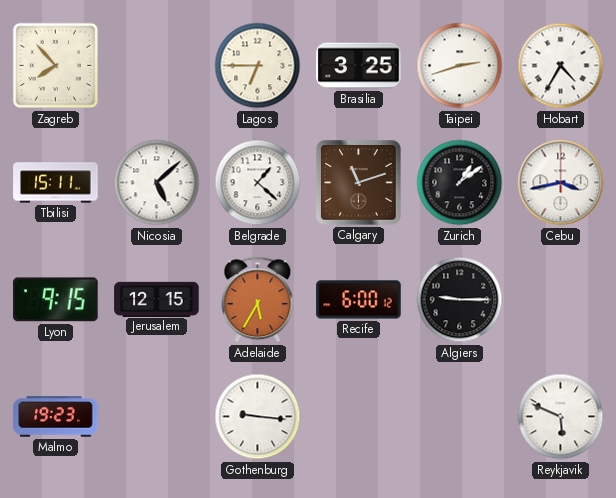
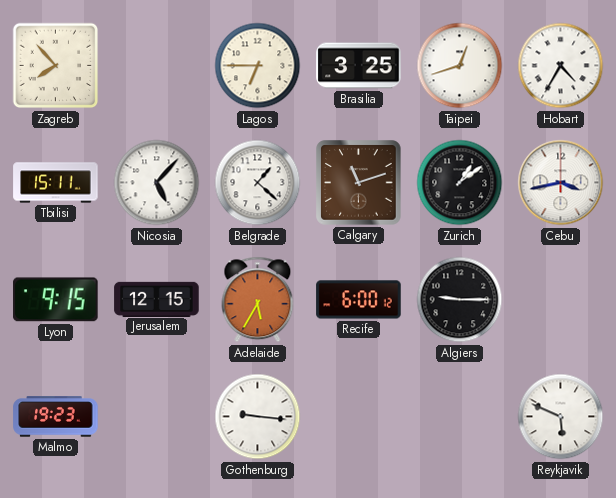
Taipei: 2:42 -> 12:42
Nicosia: 5:08 -> 5:07
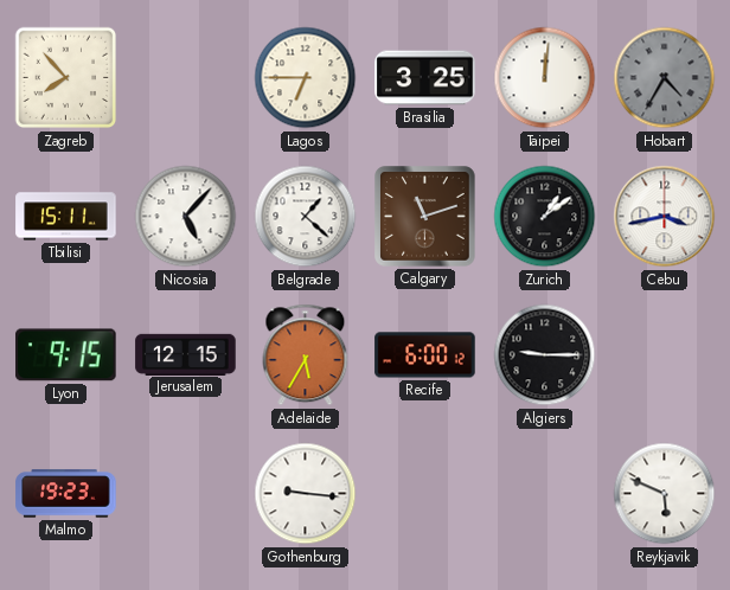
Taipei: 12:42 -> 12:01
Hobart dial: white -> grey
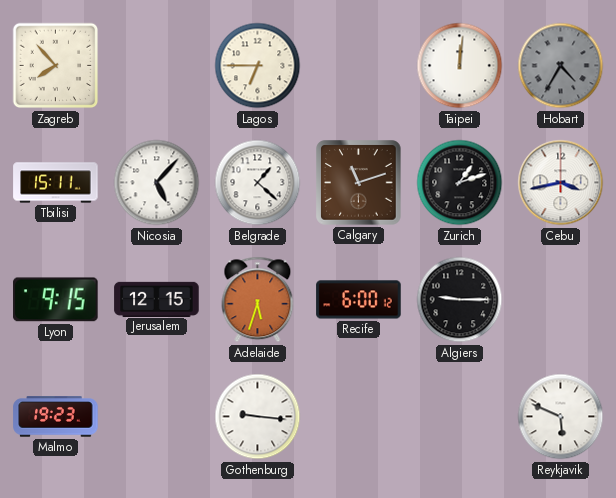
Brasilia: 3:25 -> none
Zurich: 1:09 -> 1:12
Adelaide: 5:35 -> 5:33
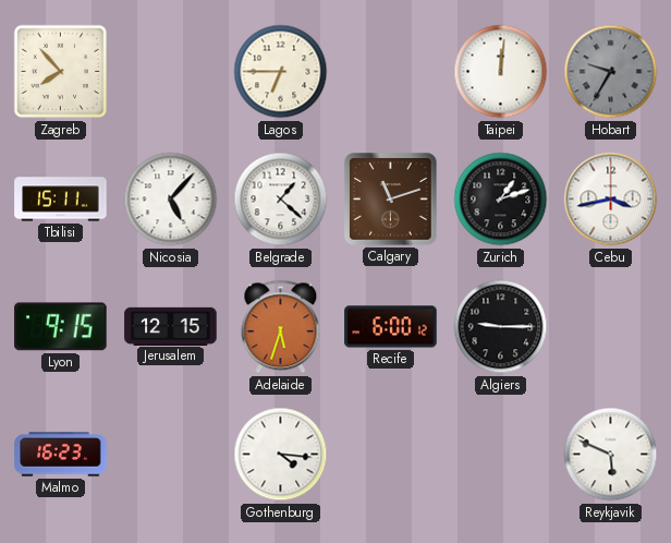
Hobart: 4:35 -> 9:35
Malmo: 19:23 -> 16:23
Gothenburg: 9:16 -> 4:16
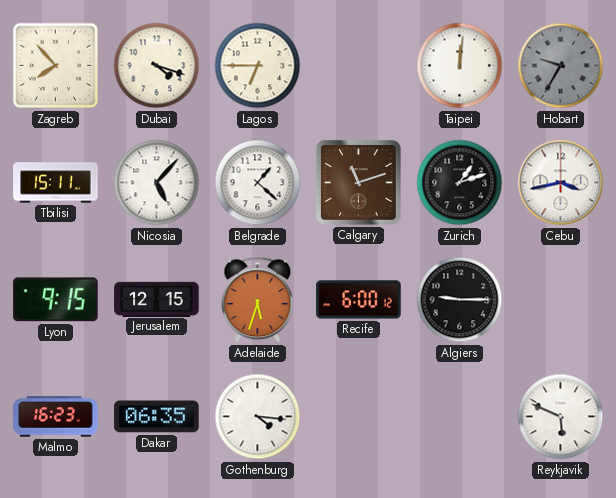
Dubai: none -> 4:18
Dakar: none -> 06:35
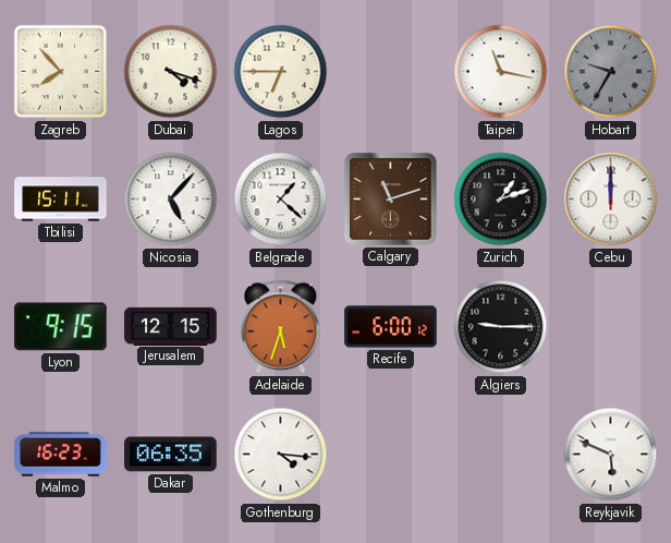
Taipei: 12:01 -> 11:17
Cebu: 3:43 -> 12:00
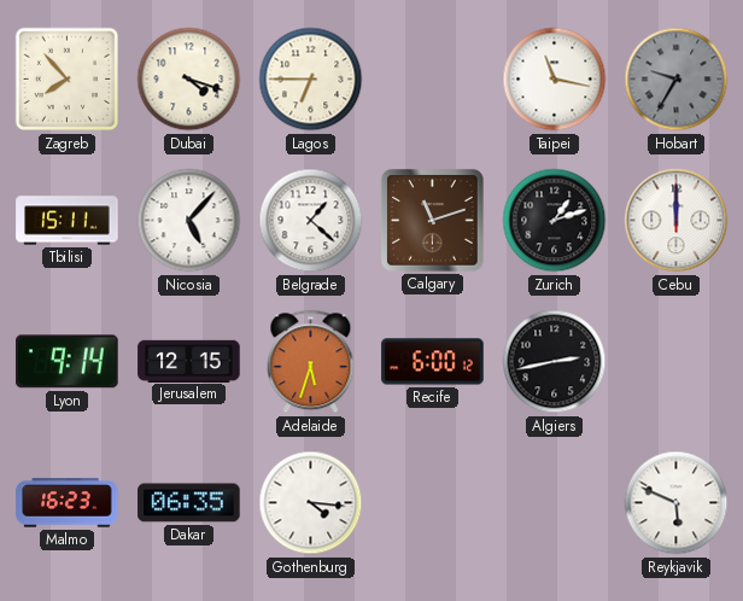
Lyon: 9:15 -> 9:14
Algiers: 9:15 -> 2:43
